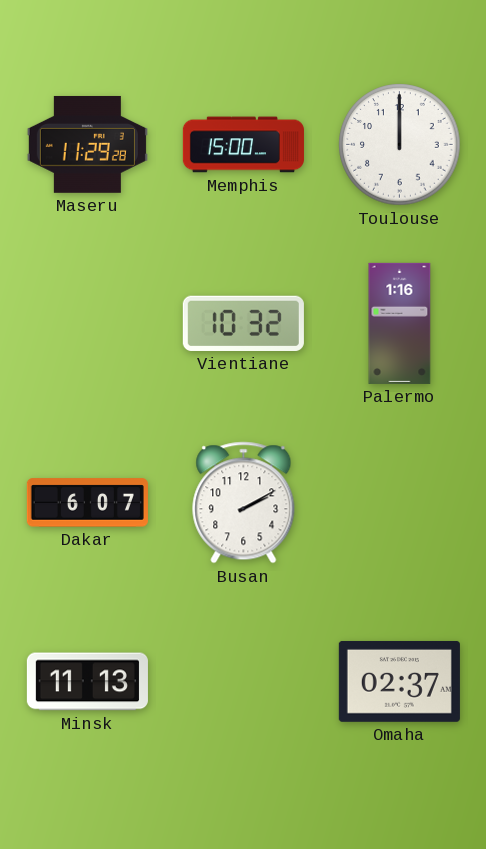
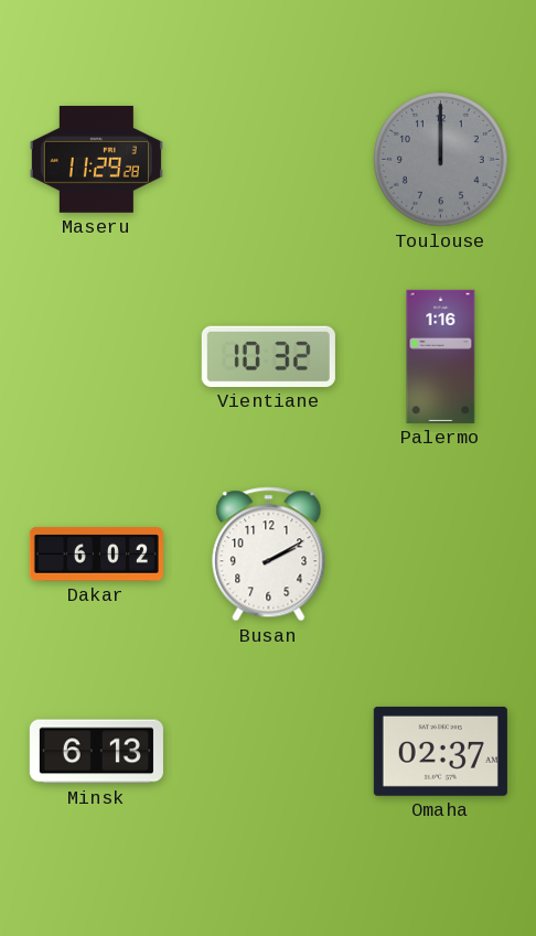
Memphis: 15:00 -> none
Toulouse dial: white -> grey
Dakar: 6:07 -> 6:02
Minsk: 11:13 -> 6:13
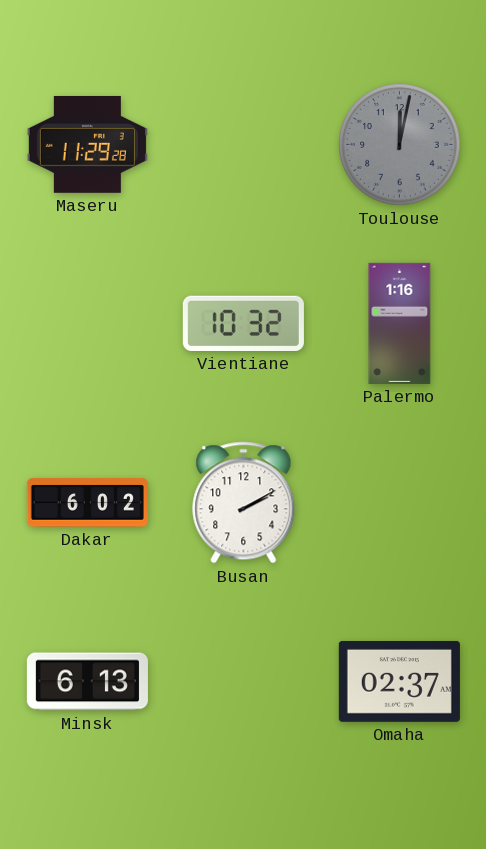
Toulouse: 12:00 -> 12:02
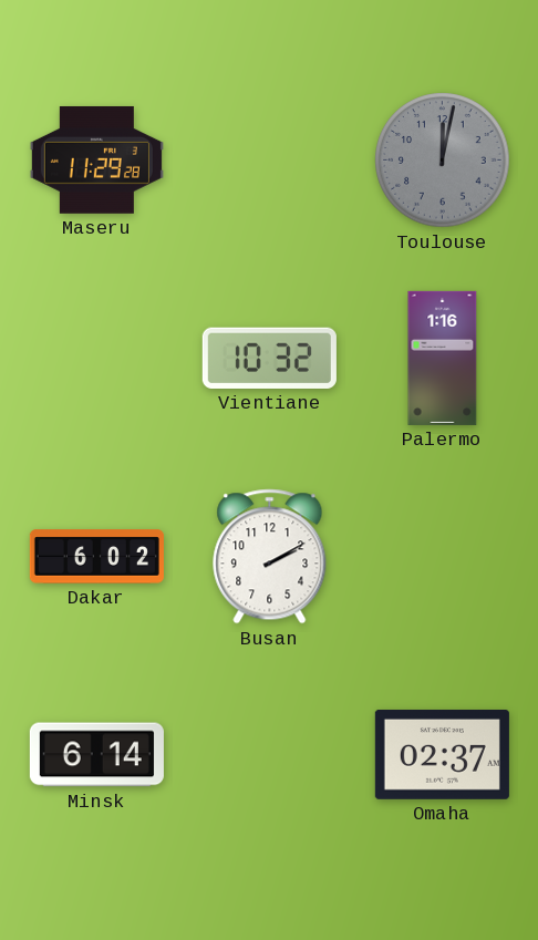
Minsk: 6:13 -> 6:14
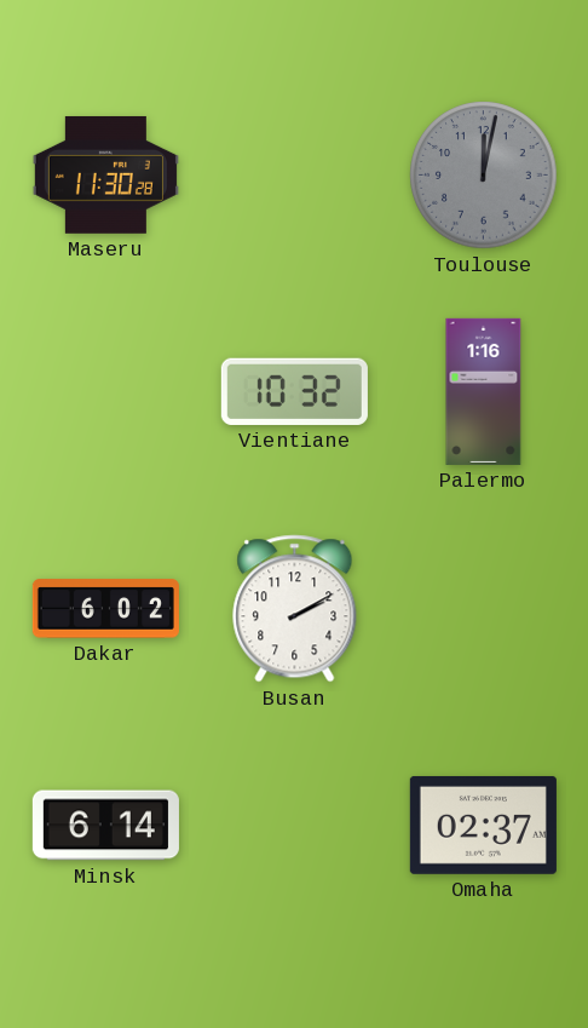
Maseru: 11:29 -> 11:30
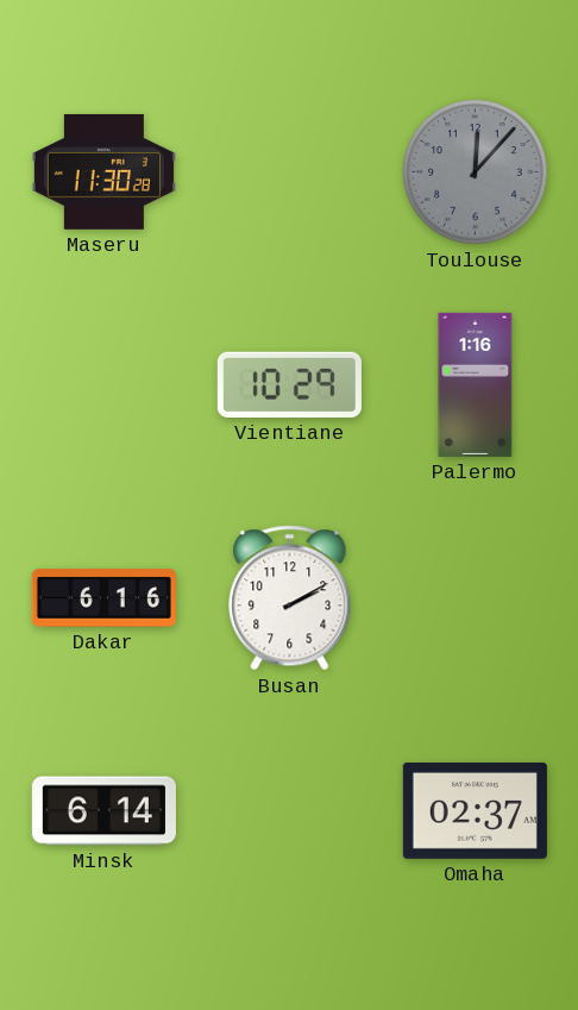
Toulouse: 12:02 -> 12:07
Vientiane: 10:32 -> 10:29
Dakar: 6:02 -> 6:16
